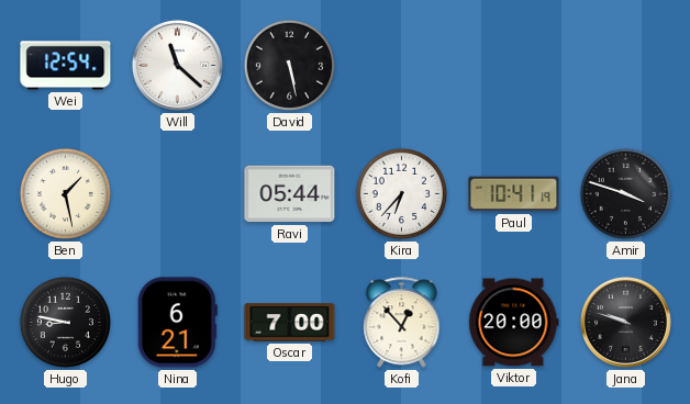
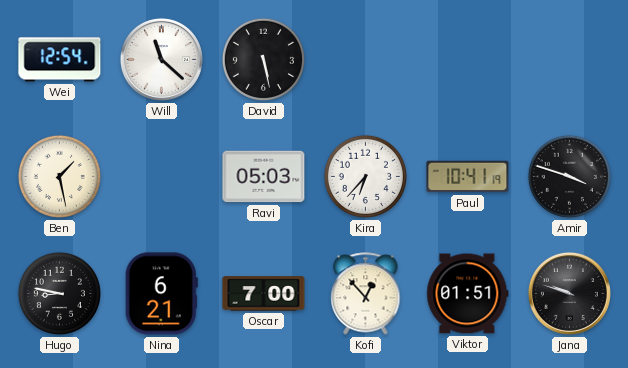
Ravi: 05:44 -> 05:03
Viktor: 20:00 -> 01:51
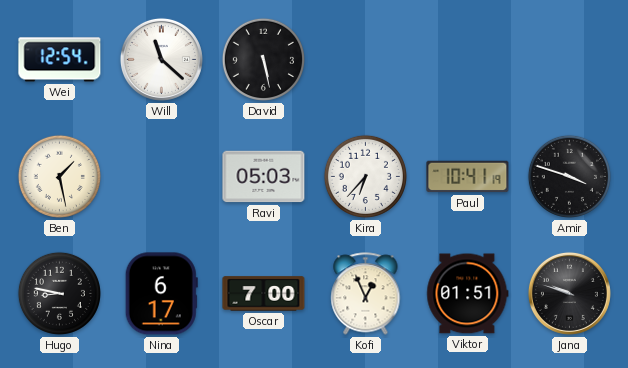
Nina: 6:21 -> 6:17
Kofi: 12:53 -> 12:56
